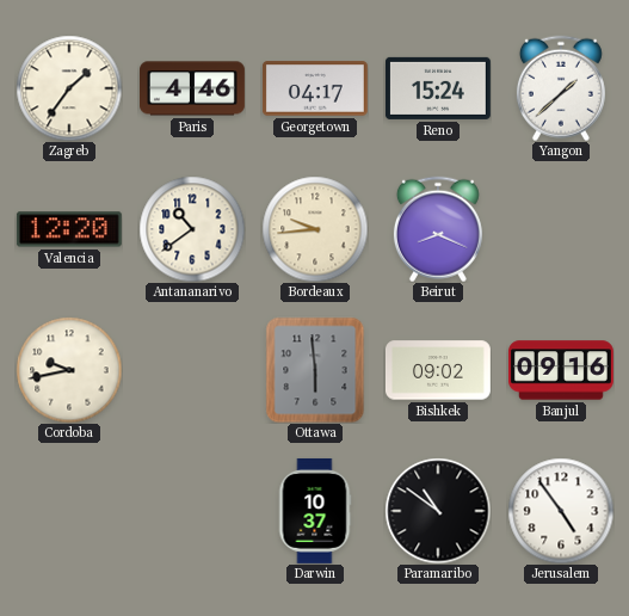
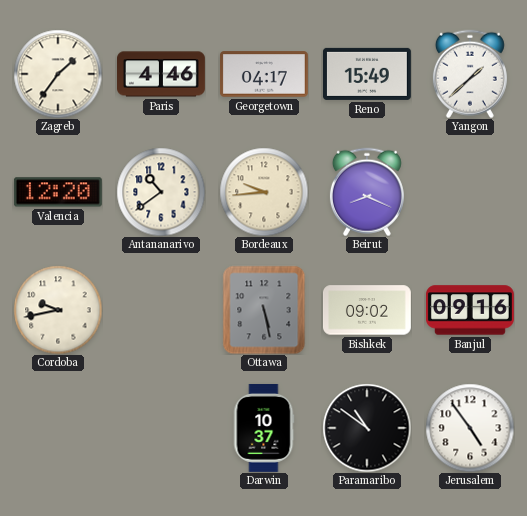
Reno: 15:24 -> 15:49
Ottawa: 5:59 -> 5:28
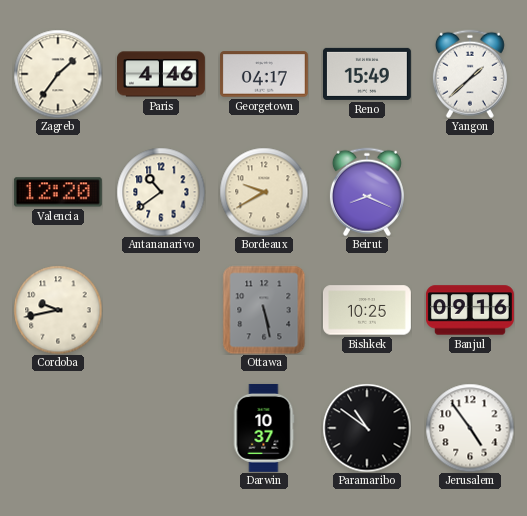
Bordeaux: 9:44 -> 9:40
Bishkek: 09:02 -> 10:25
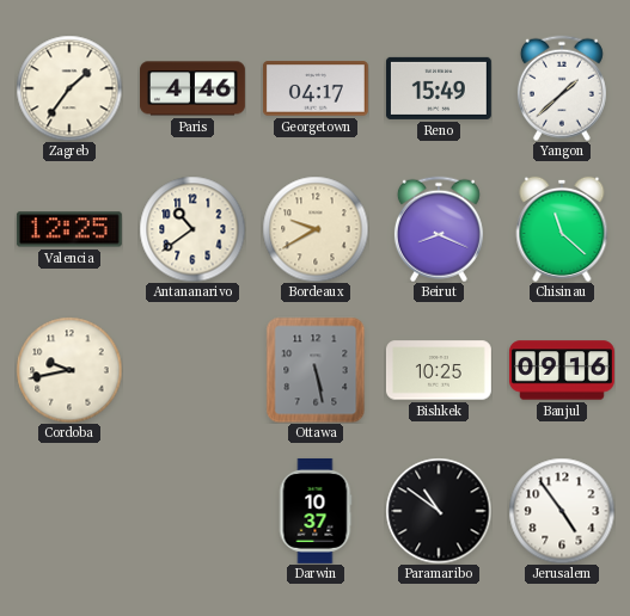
Valencia: 12:20 -> 12:25
Chisinau: none -> 11:22
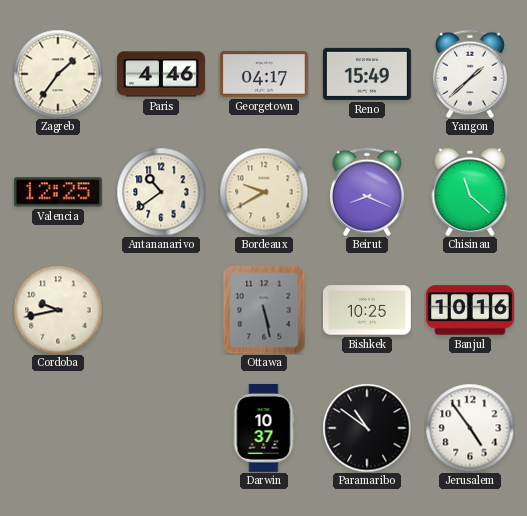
Banjul: 09:16 -> 10:16
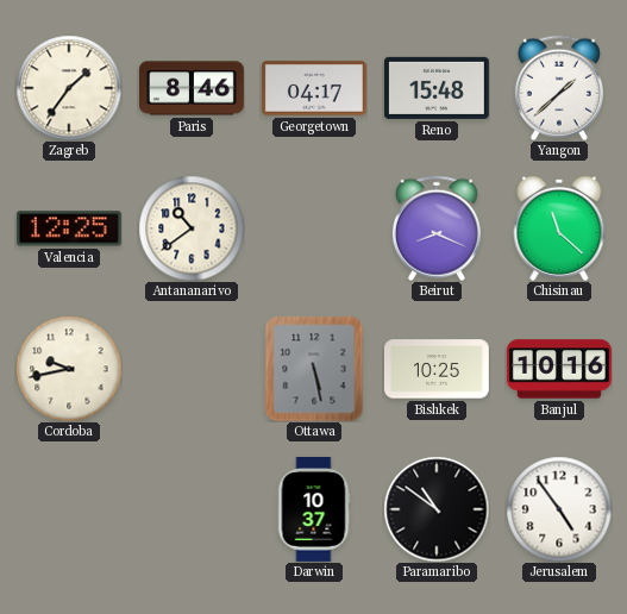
Paris: 4:46 -> 8:46
Reno: 15:49 -> 15:48
Bordeaux: 9:40 -> none
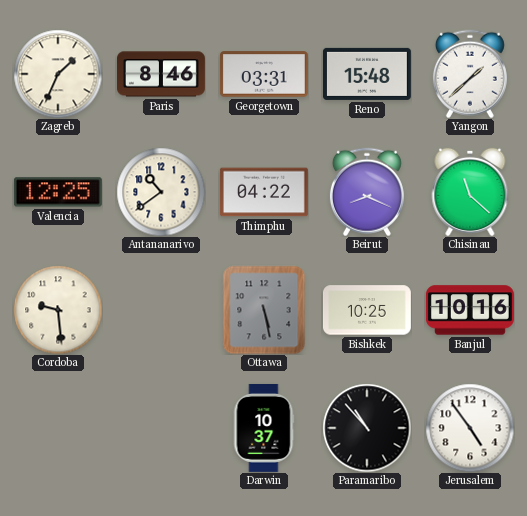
Zagreb: 1:36 -> 1:34
Georgetown: 04:17 -> 03:31
Thimphu: none -> 04:22
Cordoba: 9:43 -> 9:29
Paramaribo: 10:51 -> 10:53
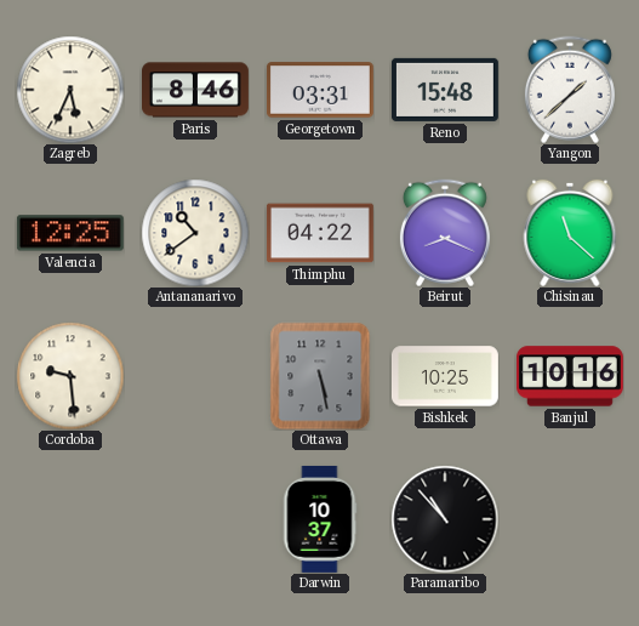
Zagreb: 1:34 -> 5:34
Jerusalem: 4:54 -> none
